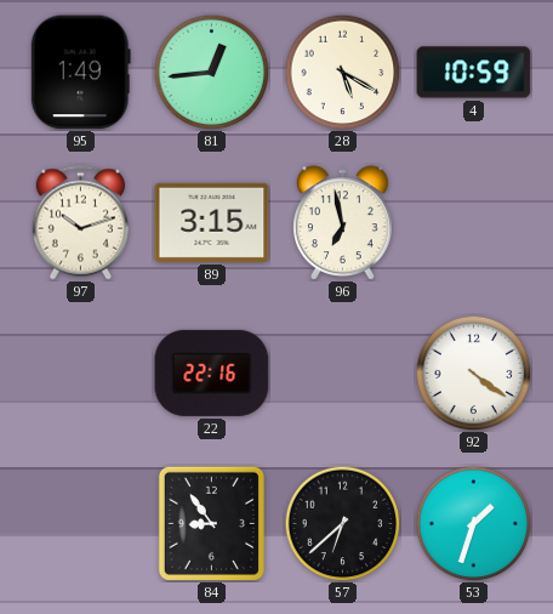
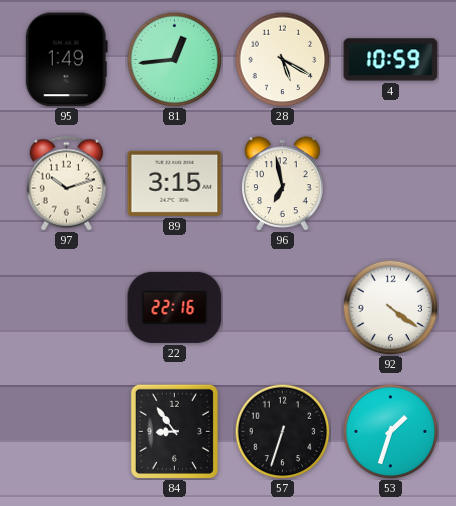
57: 6:38 -> 6:33
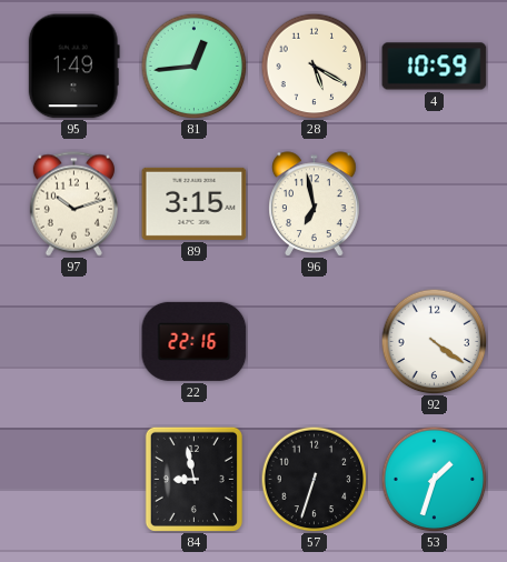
84: 8:54 -> 8:58
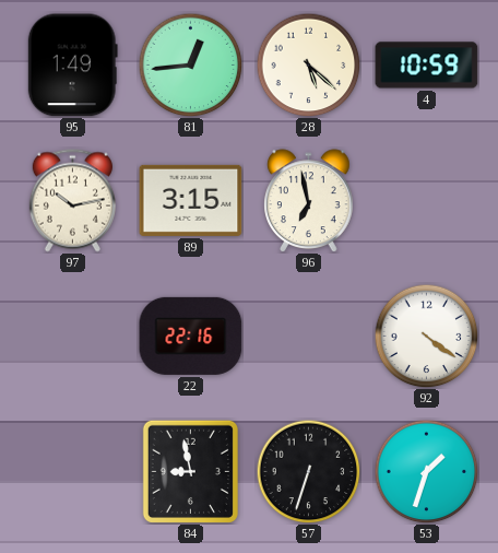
28: 5:20 -> 5:22
97: 10:12 -> 10:13
